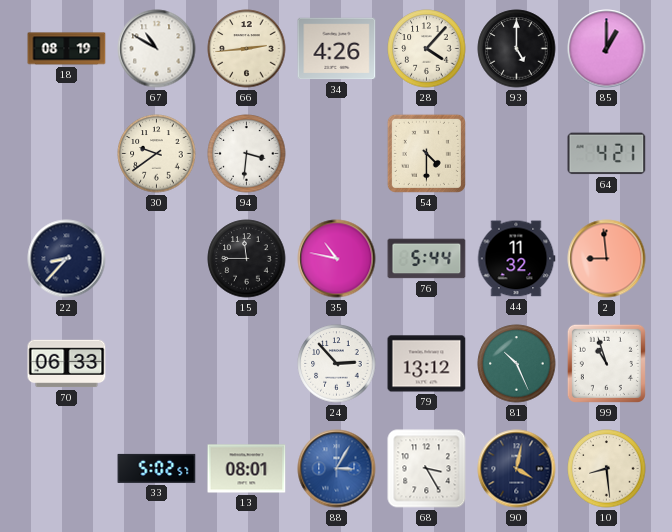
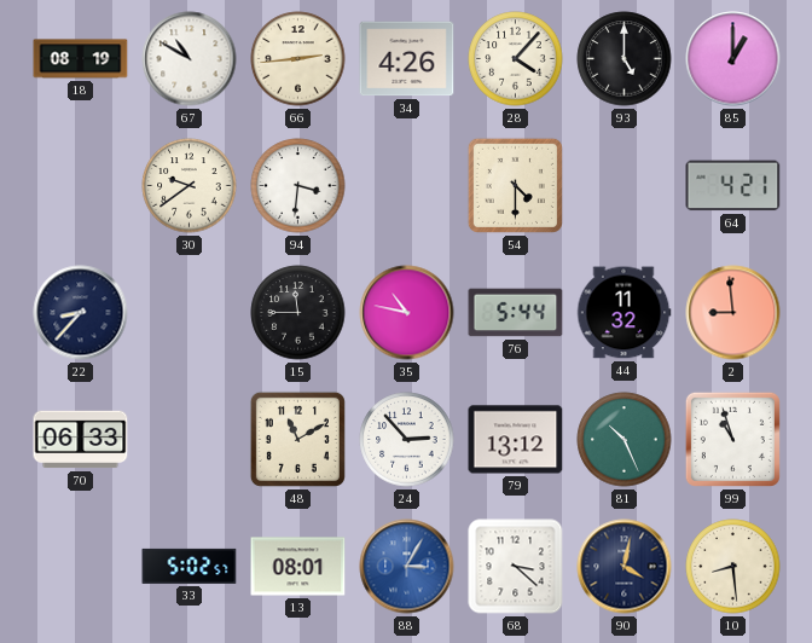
48: none -> 11:10
68: 3:25 -> 3:22
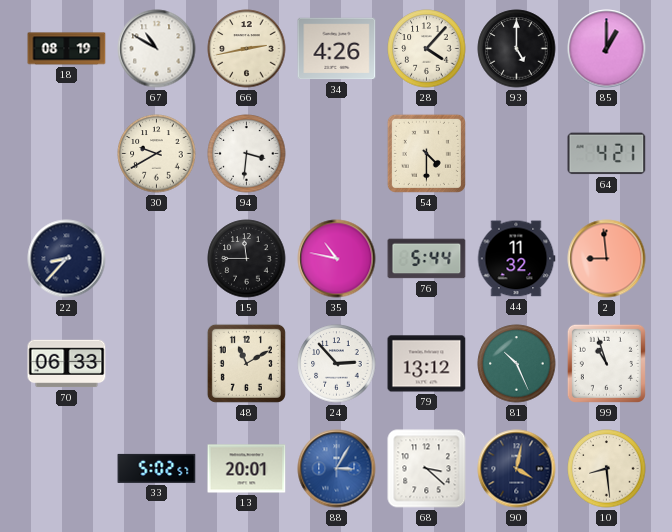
66: 2:44 -> 2:43
30: 9:39 -> 9:40
13: 08:01 -> 20:01
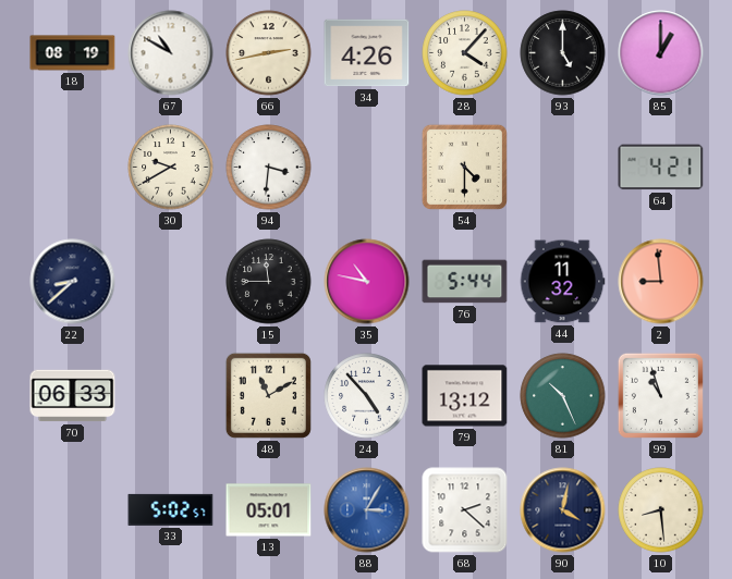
22: 8:37 -> 8:38
24: 2:53 -> 4:53
13: 20:01 -> 05:01
68: 3:22 -> 2:22
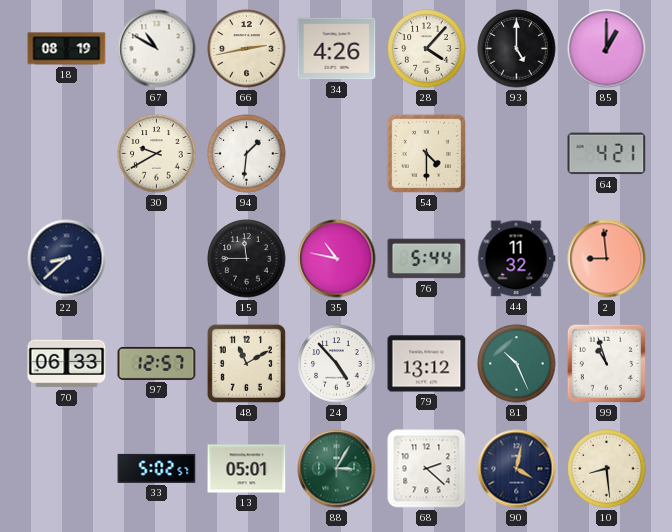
94: 3:31 -> 1:31
97: none -> 12:57
88 dial: blue -> green
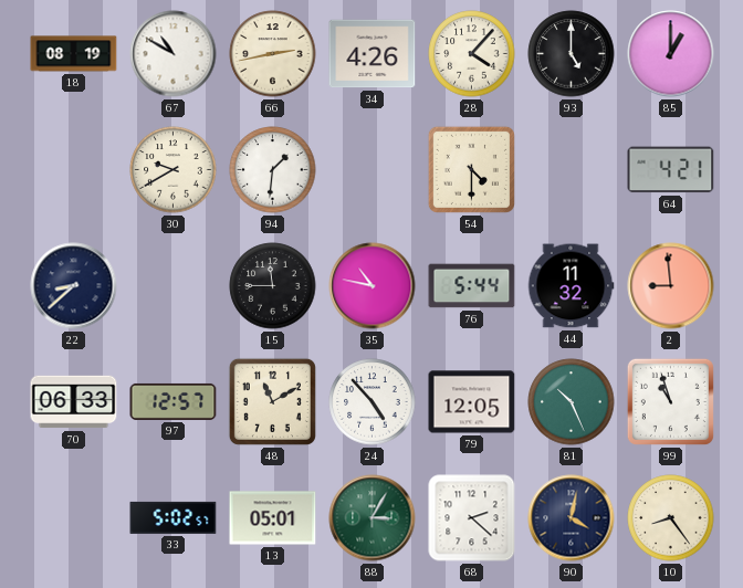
79: 13:12 -> 12:05
10: 8:29 -> 8:24
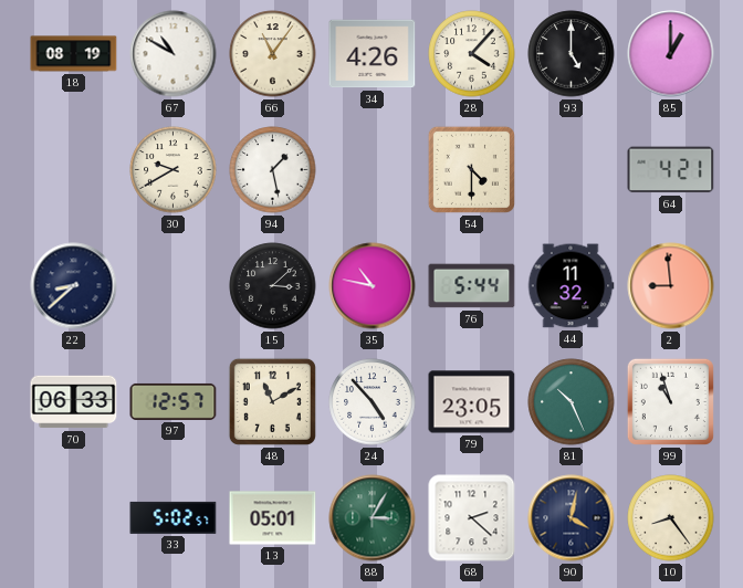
66: 2:43 -> 11:06
94: 1:31 -> 1:28
15: 11:45 -> 3:08
79: 12:05 -> 23:05
